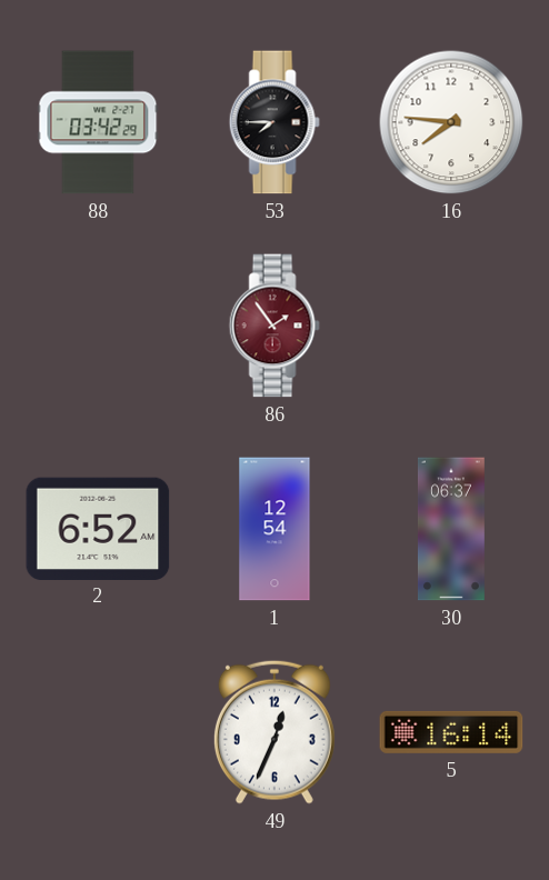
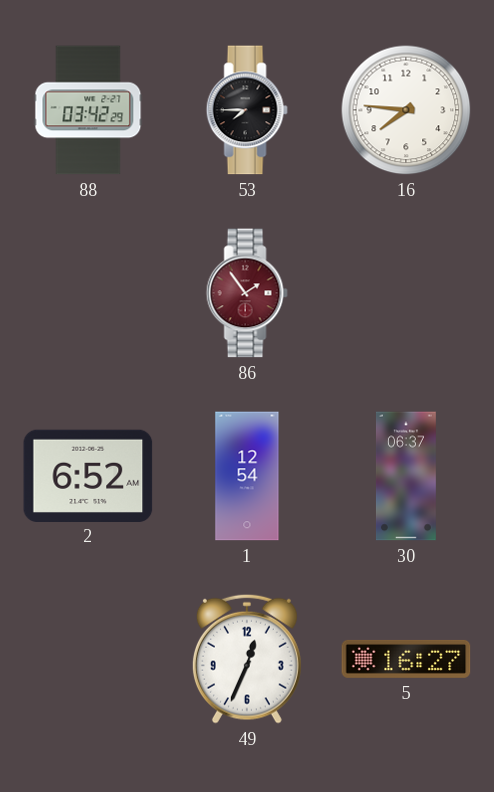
5: 16:14 -> 16:27
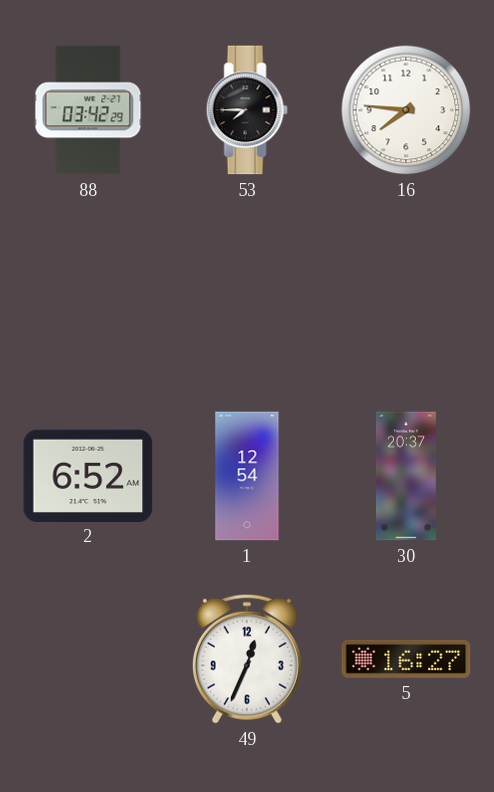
86: 1:54 -> none
30: 06:37 -> 20:37
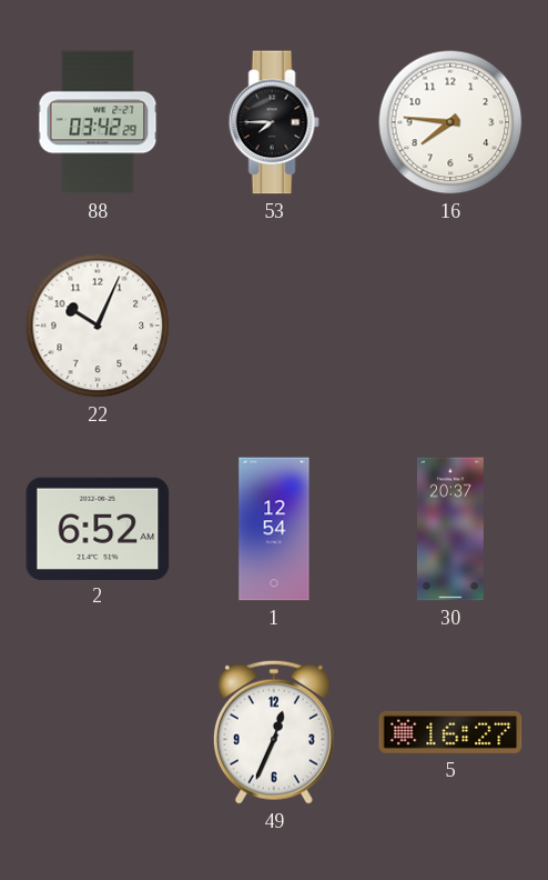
22: none -> 10:04
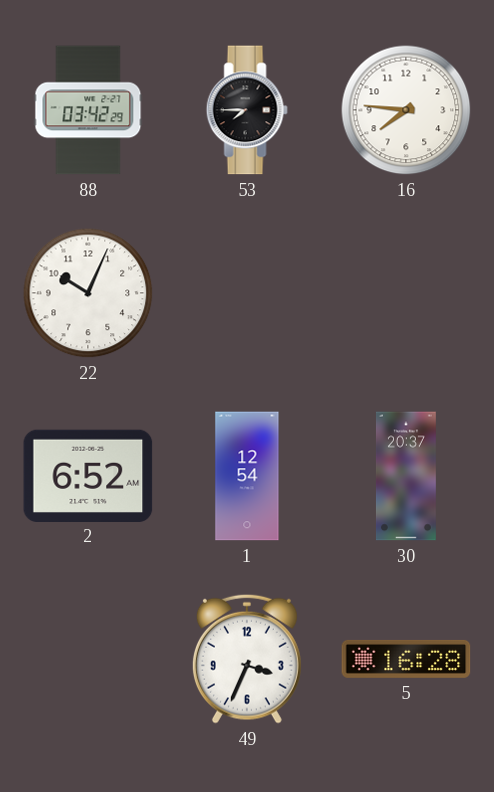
49: 12:34 -> 3:34
5: 16:27 -> 16:28
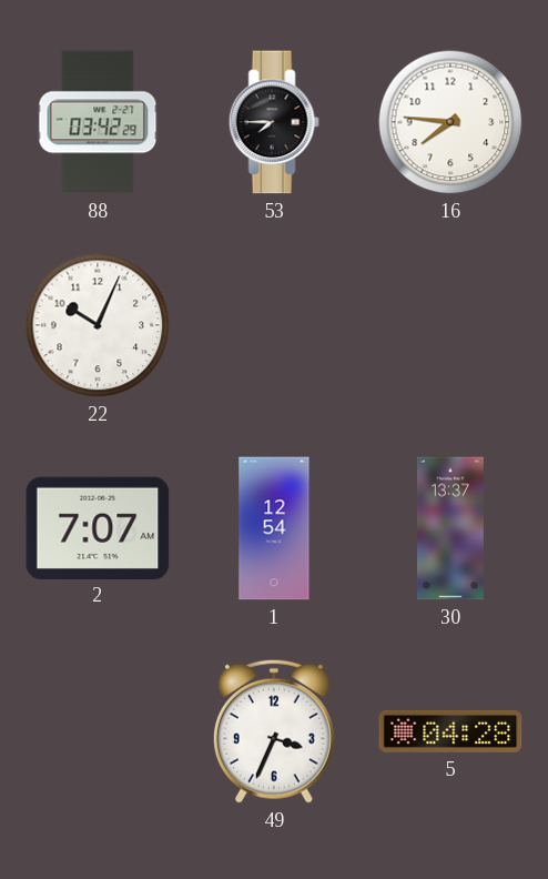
2: 6:52 -> 7:07
30: 20:37 -> 13:37
5: 16:28 -> 04:28
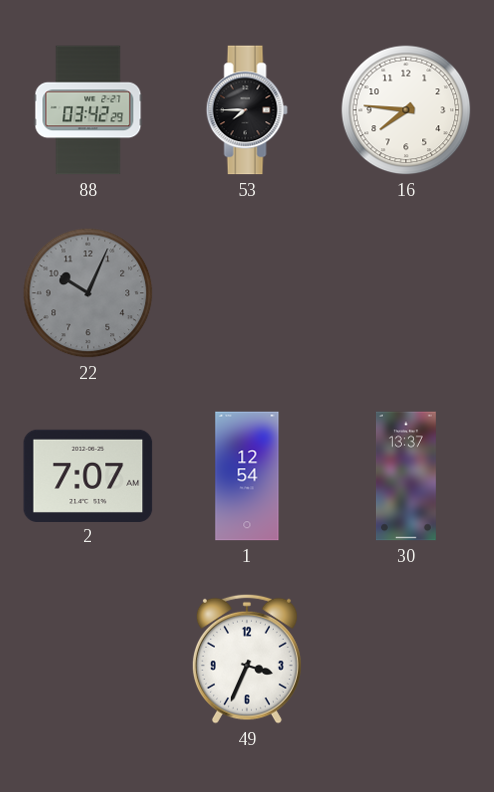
22 dial: white -> grey
5: 04:28 -> none
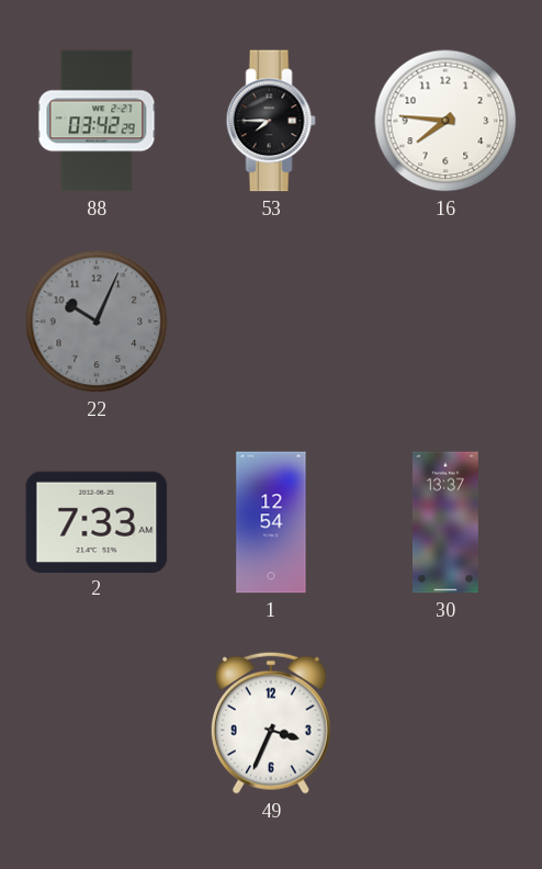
2: 7:07 -> 7:33
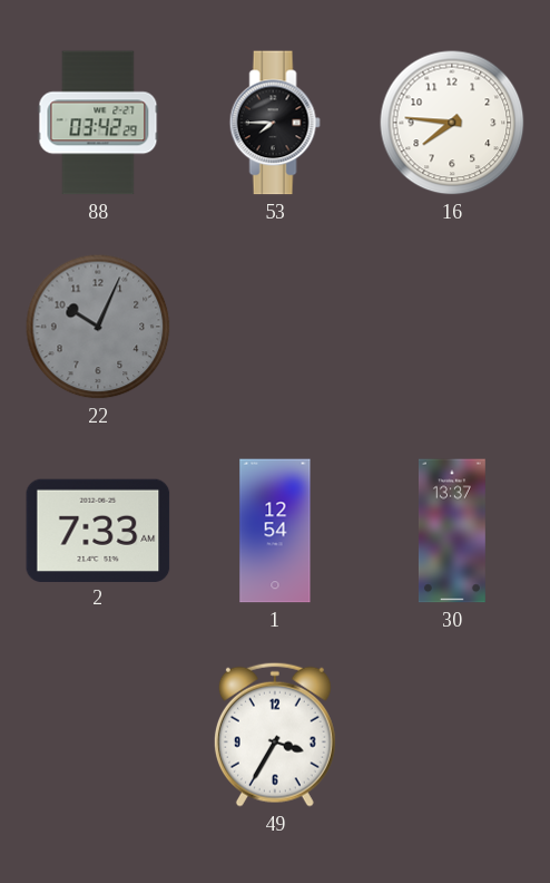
49: 3:34 -> 3:35
